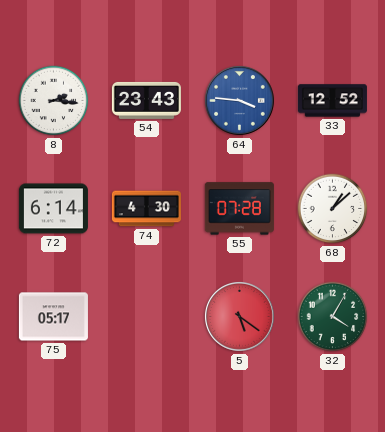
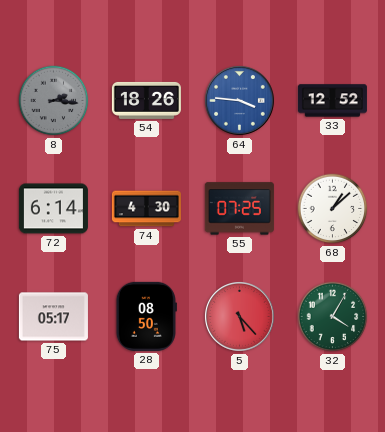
8 dial: white -> grey
54: 23:43 -> 18:26
55: 07:28 -> 07:25
28: none -> 08:50
5: 5:21 -> 5:23
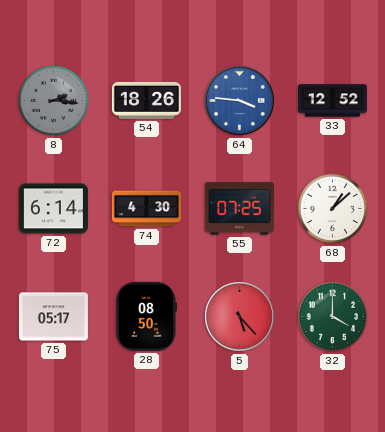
32: 4:05 -> 4:00
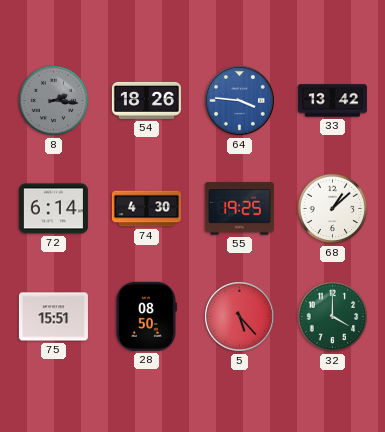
33: 12:52 -> 13:42
55: 07:25 -> 19:25
75: 05:17 -> 15:51
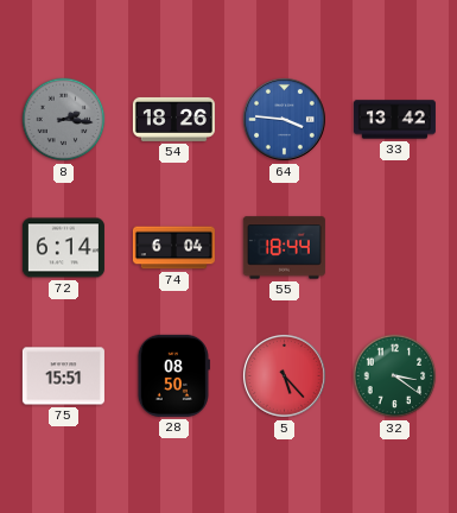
74: 4:30 -> 6:04
55: 19:25 -> 18:44
68: 1:08 -> none
32: 4:00 -> 3:21
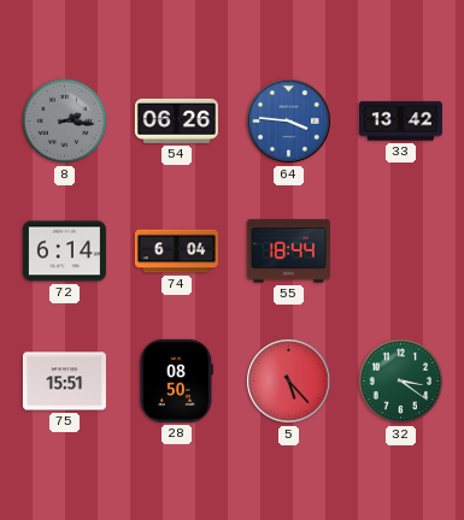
54: 18:26 -> 06:26
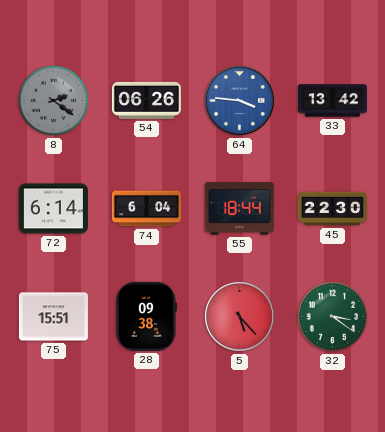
8: 2:16 -> 2:21
45: none -> 22:30
28: 08:50 -> 09:38
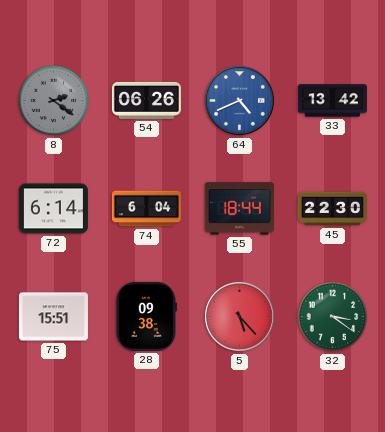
64: 3:46 -> 4:41
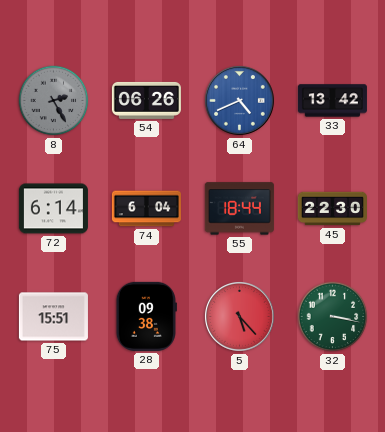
8: 2:21 -> 2:25
32: 3:21 -> 3:17
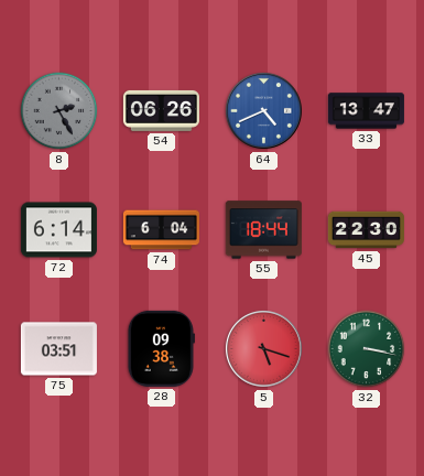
33: 13:42 -> 13:47
75: 15:51 -> 03:51
5: 5:23 -> 5:18
